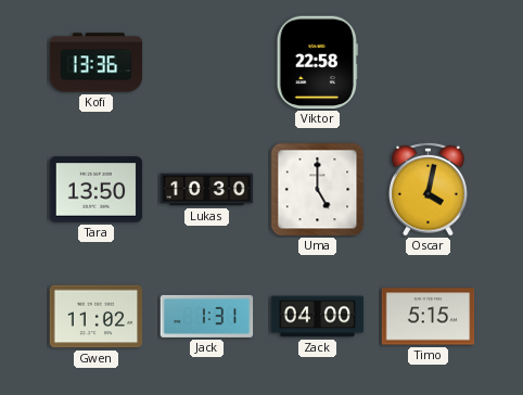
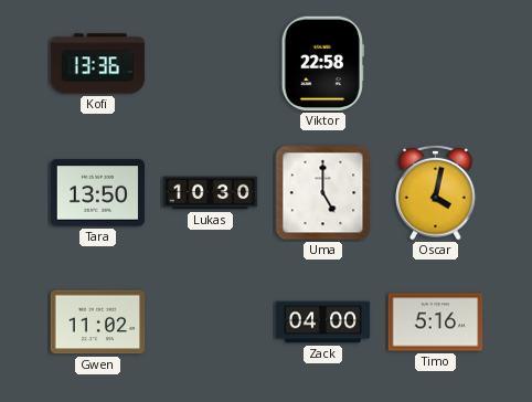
Jack: 1:31 -> none
Timo: 5:15 -> 5:16
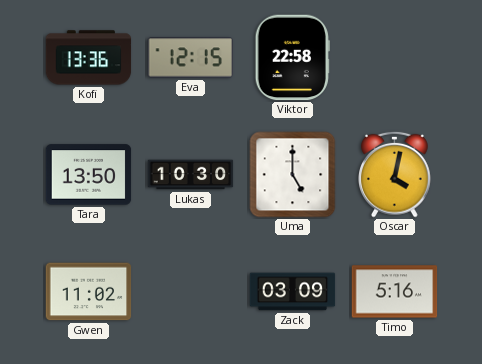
Eva: none -> 12:15
Zack: 04:00 -> 03:09
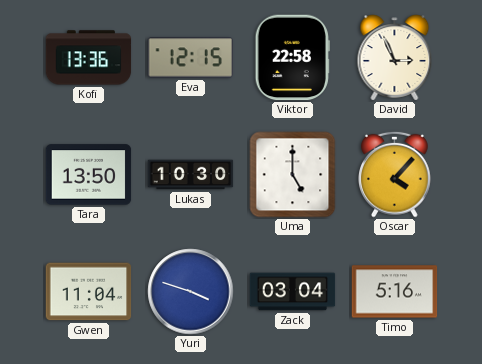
David: none -> 2:56
Oscar: 4:02 -> 4:07
Gwen: 11:02 -> 11:04
Yuri: none -> 3:48
Zack: 03:09 -> 03:04
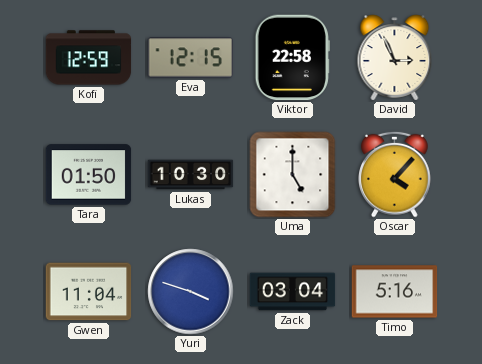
Kofi: 13:36 -> 12:59
Tara: 13:50 -> 01:50
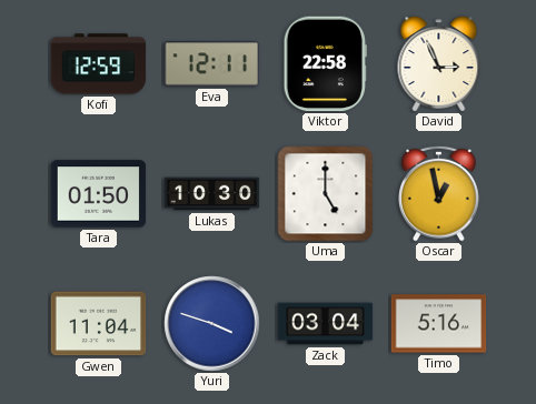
Eva: 12:15 -> 12:11
Oscar: 4:07 -> 12:58
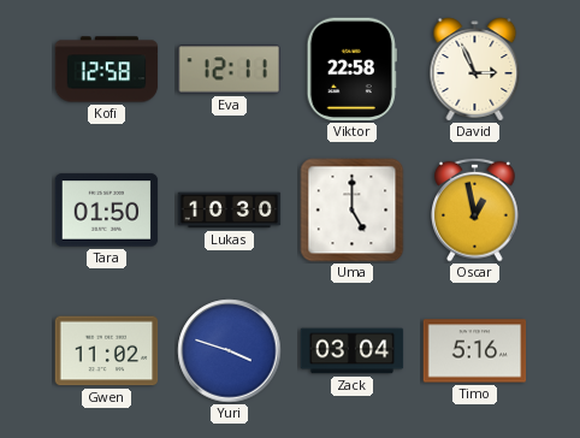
Kofi: 12:59 -> 12:58
Gwen: 11:04 -> 11:02
